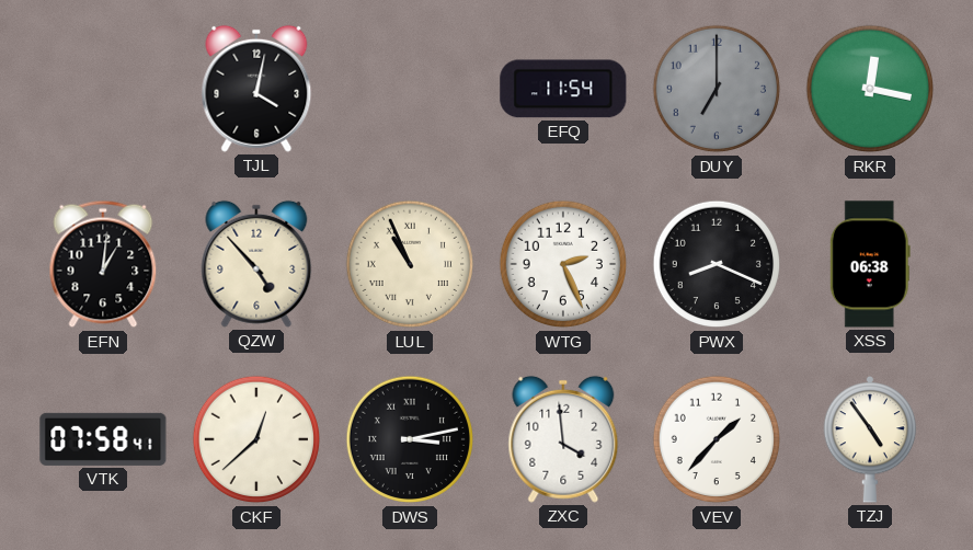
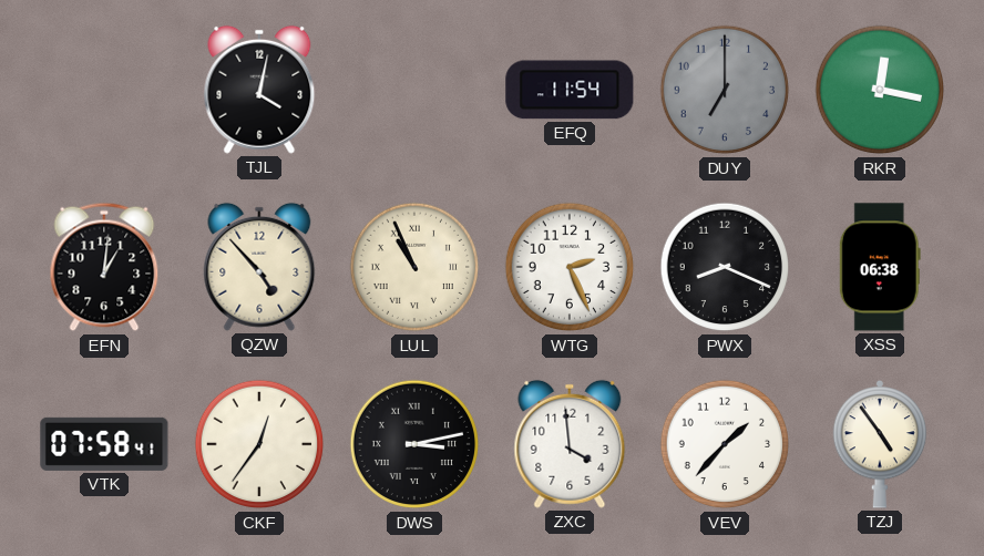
CKF: 12:38 -> 12:36
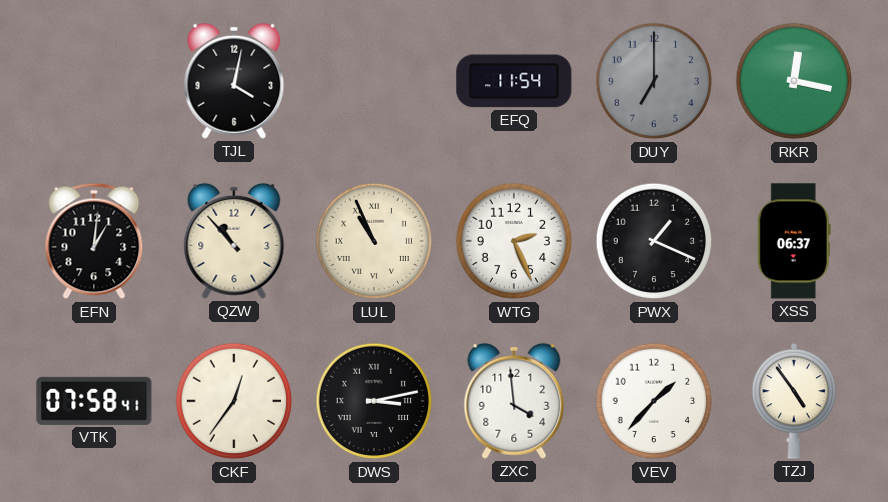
QZW: 4:53 -> 10:53
PWX: 8:19 -> 1:19
XSS: 06:38 -> 06:37
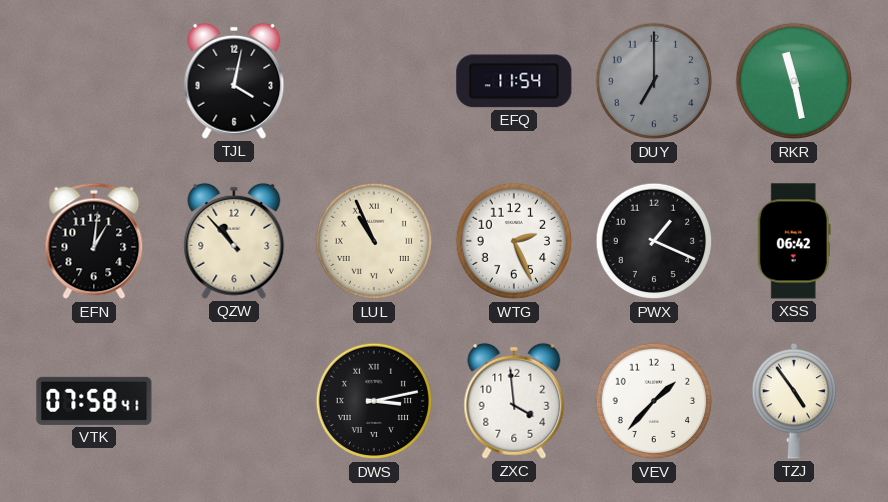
RKR: 12:17 -> 11:28
XSS: 06:37 -> 06:42
CKF: 12:36 -> none
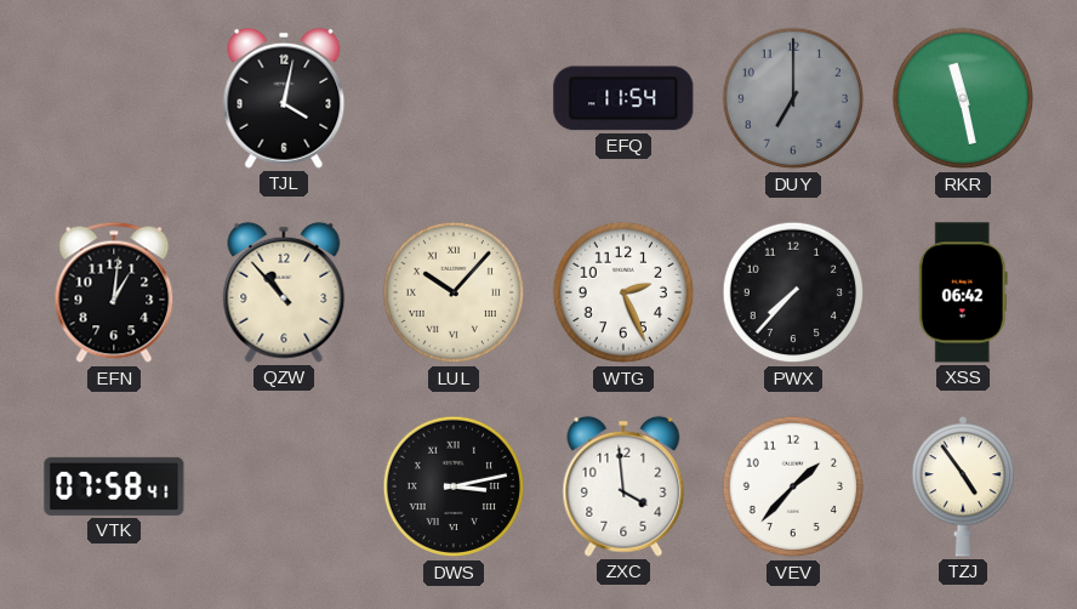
LUL: 10:56 -> 10:07
PWX: 1:19 -> 7:37
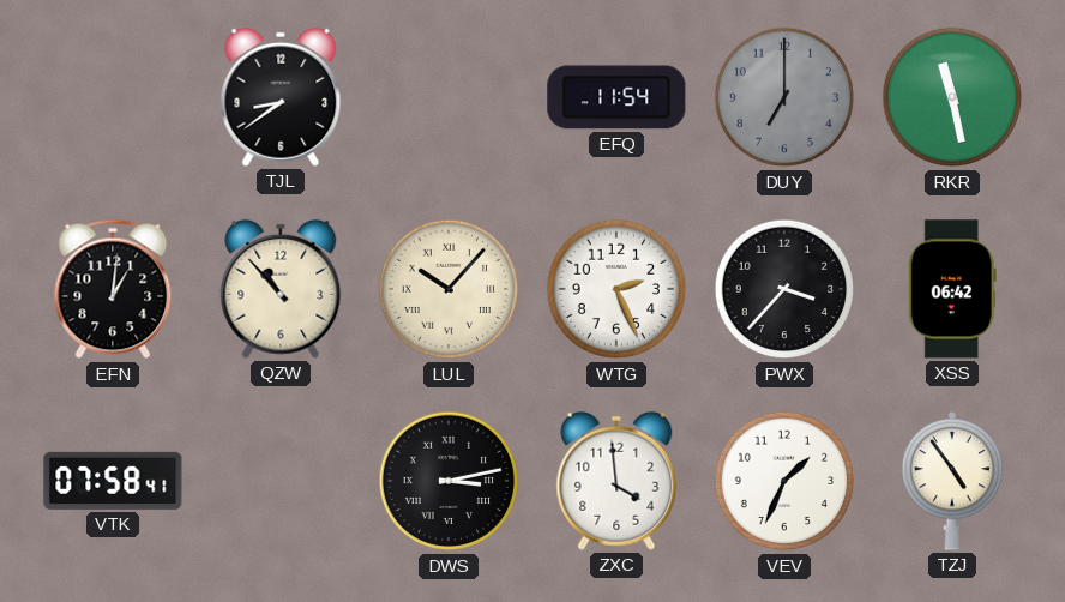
TJL: 4:02 -> 8:39
PWX: 7:37 -> 3:37
VEV: 1:37 -> 1:34
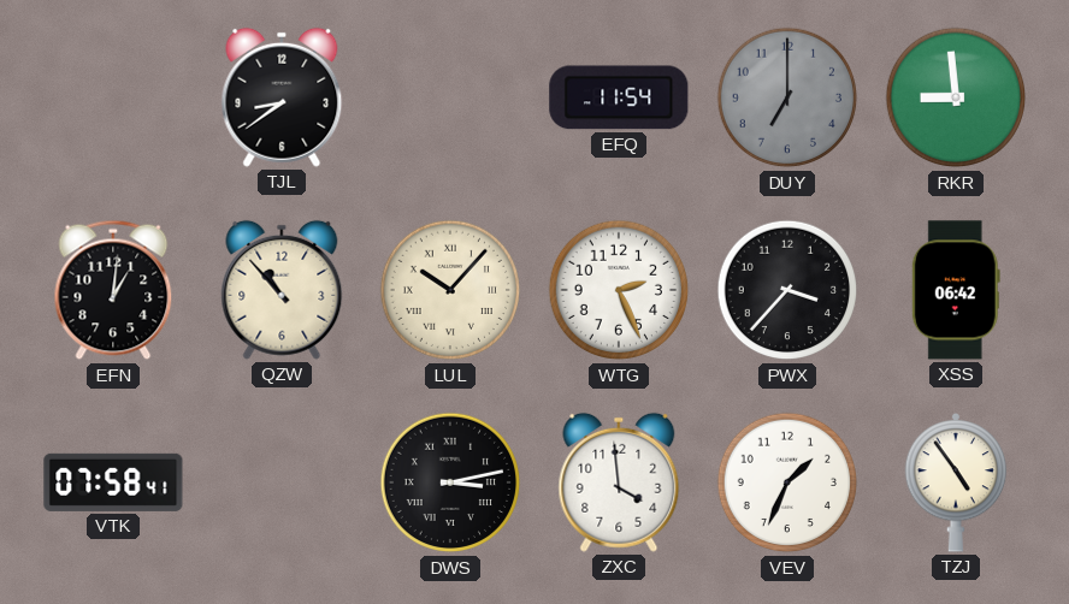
RKR: 11:28 -> 8:59
